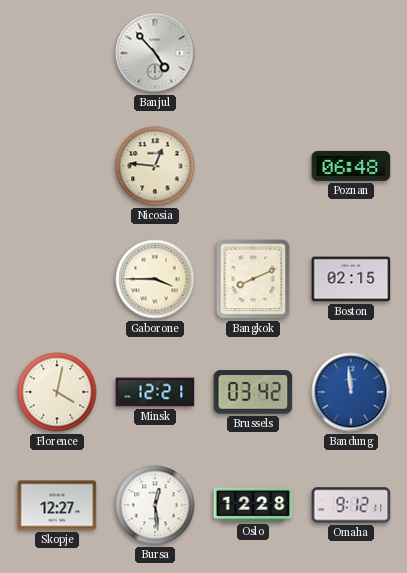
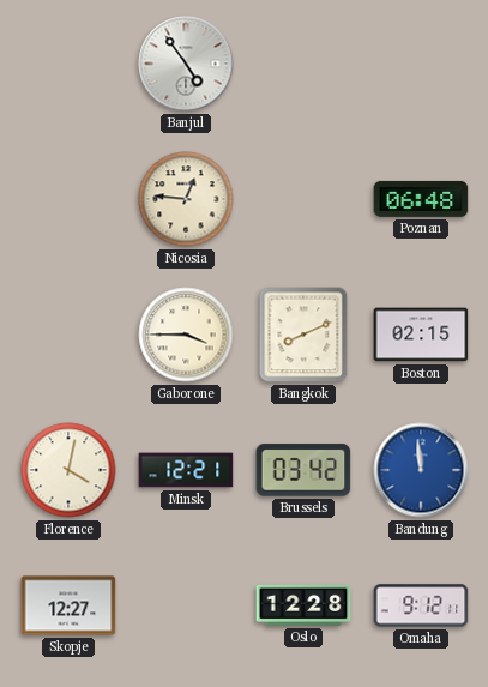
Banjul: 4:53 -> 4:54
Bursa: 12:29 -> none
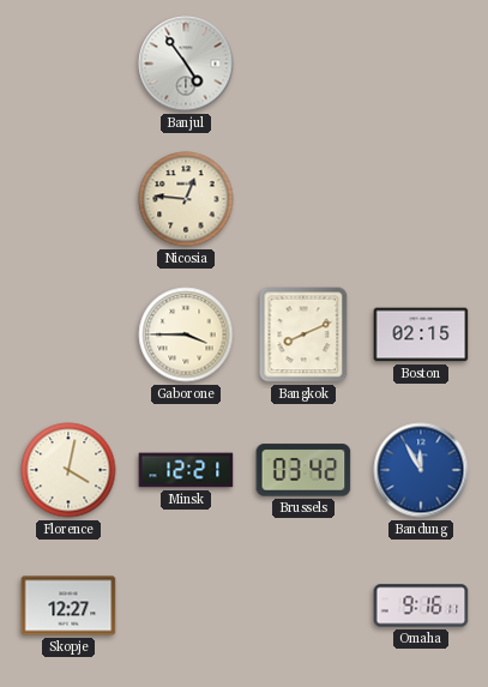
Poznan: 06:48 -> none
Bandung: 11:59 -> 11:55
Oslo: 12:28 -> none
Omaha: 9:12 -> 9:16
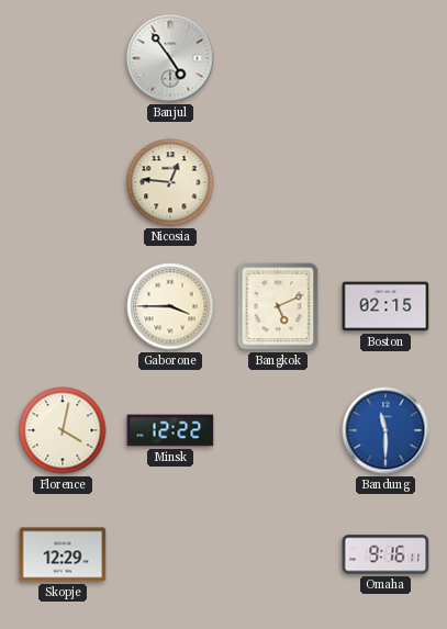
Bangkok: 8:11 -> 5:11
Minsk: 12:21 -> 12:22
Brussels: 03:42 -> none
Bandung: 11:55 -> 11:30
Skopje: 12:27 -> 12:29
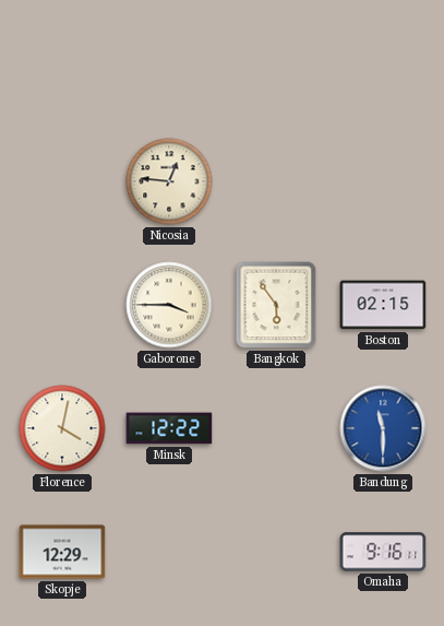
Banjul: 4:54 -> none
Bangkok: 5:11 -> 5:54
